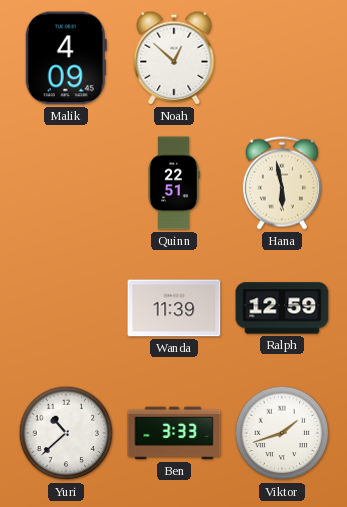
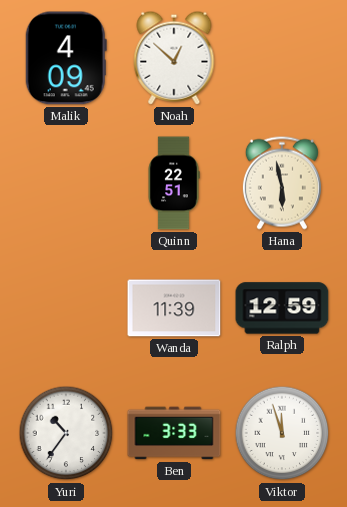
Yuri: 10:38 -> 10:36
Viktor: 1:42 -> 11:57
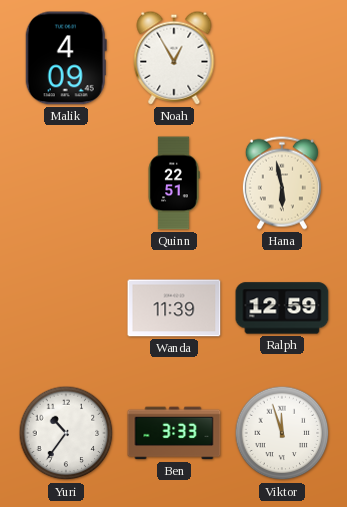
Noah: 12:52 -> 12:55
